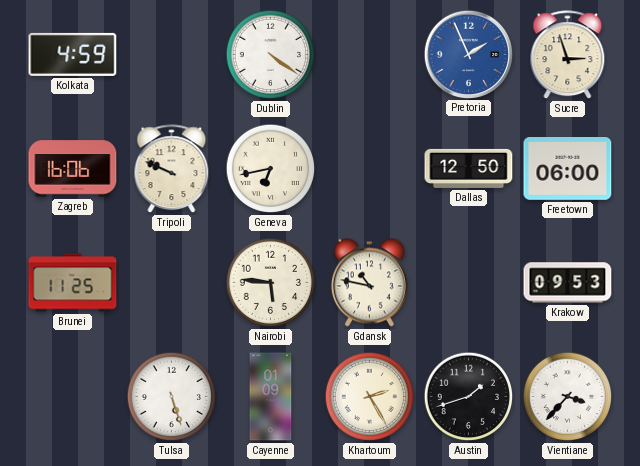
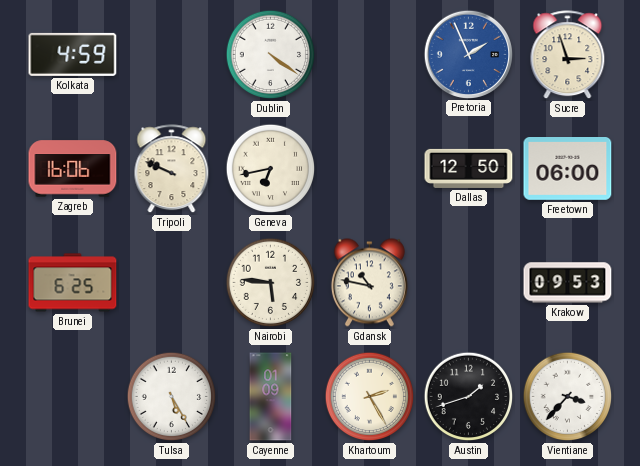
Brunei: 11:25 -> 6:25
Tulsa: 5:27 -> 5:25
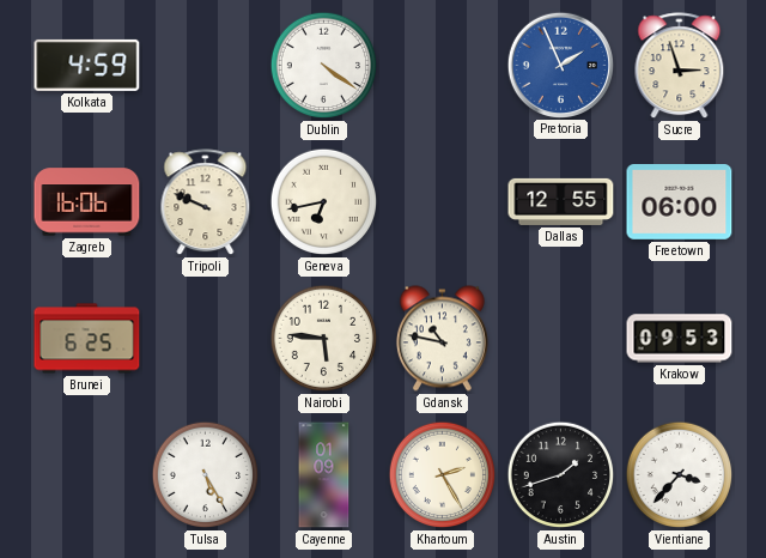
Dallas: 12:50 -> 12:55
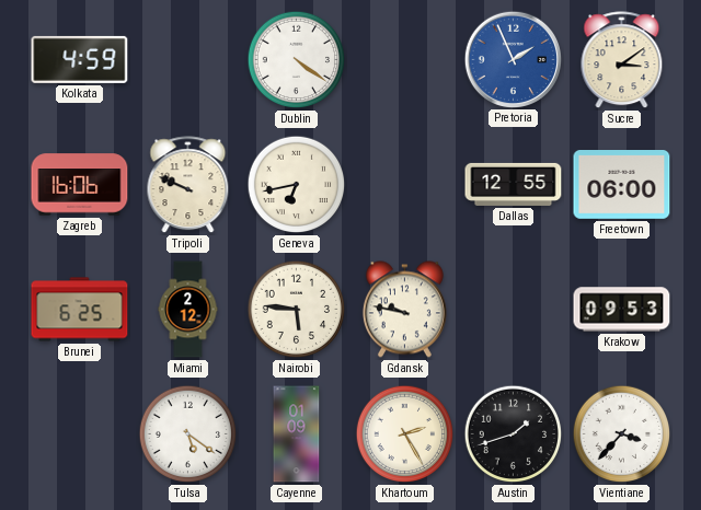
Sucre: 2:57 -> 3:09
Miami: none -> 2:12
Gdansk: 10:47 -> 9:47
Tulsa: 5:25 -> 5:21
